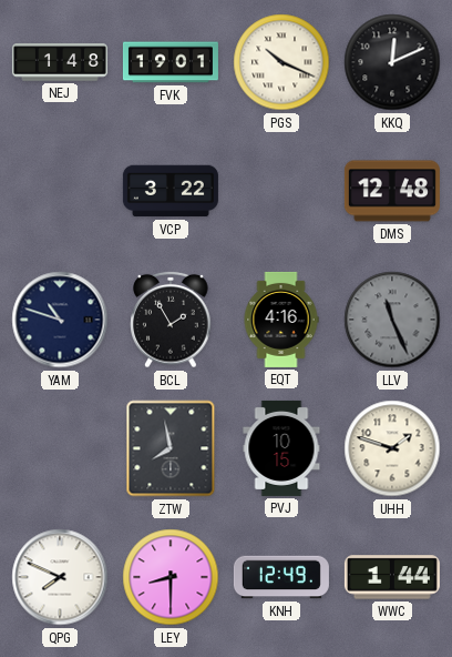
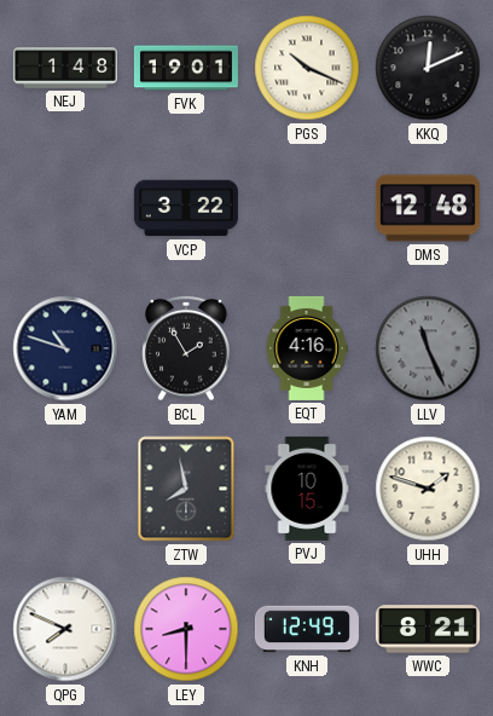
WWC: 1:44 -> 8:21
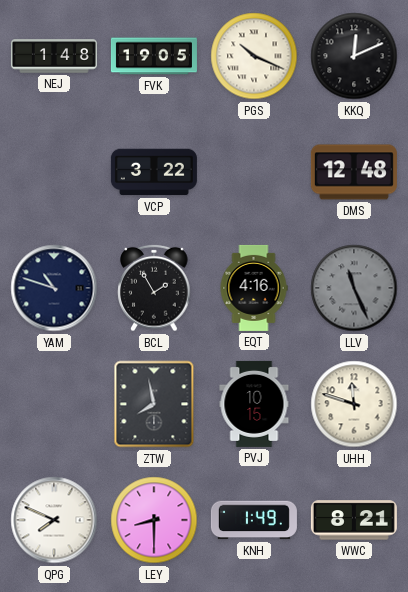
FVK: 19:01 -> 19:05
UHH: 1:48 -> 11:48
KNH: 12:49 -> 1:49
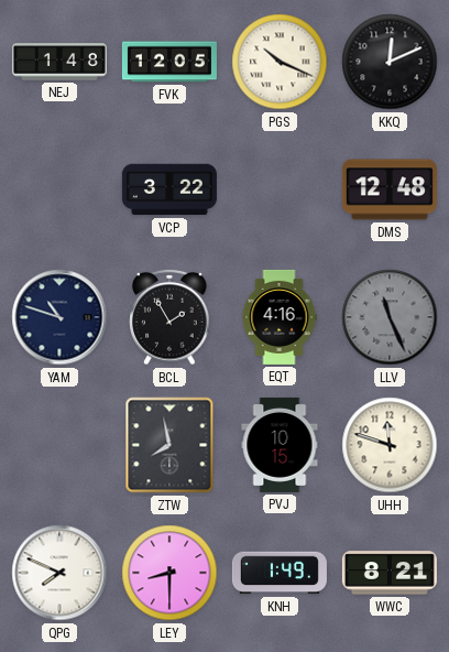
FVK: 19:05 -> 12:05
